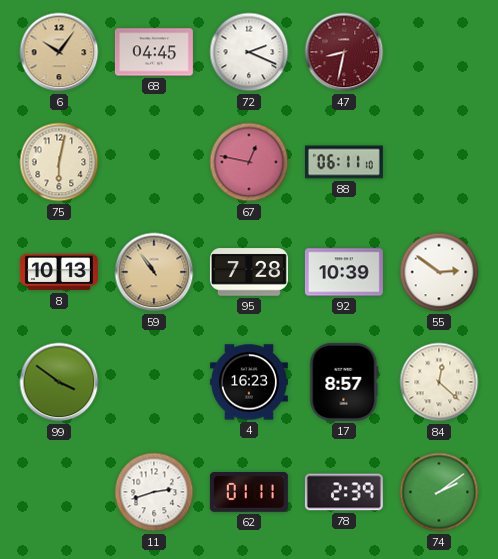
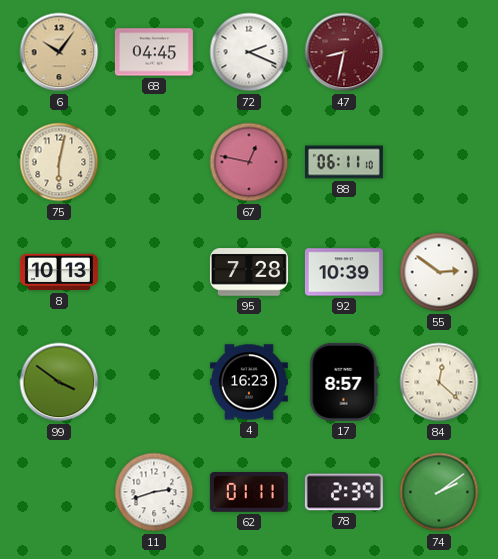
59: 10:54 -> none
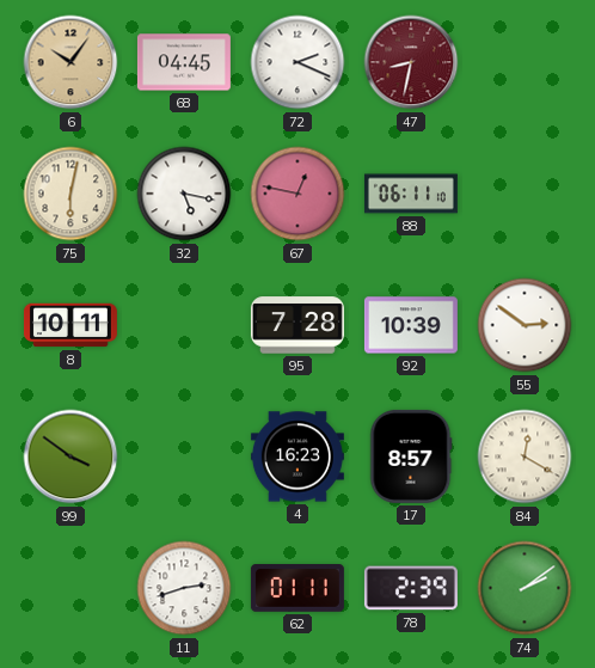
32: none -> 5:17
8: 10:13 -> 10:11
84: 12:22 -> 12:20
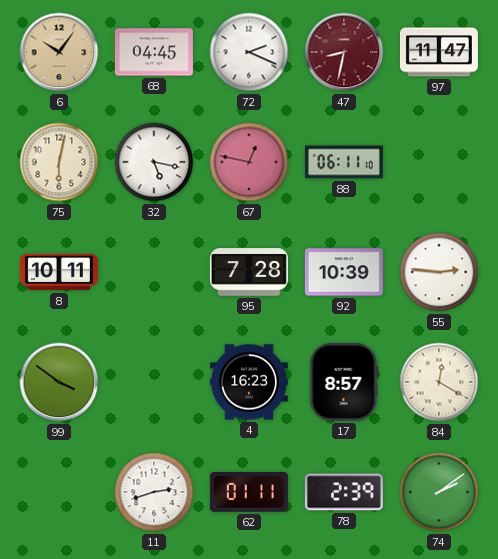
97: none -> 11:47
55: 2:51 -> 2:46
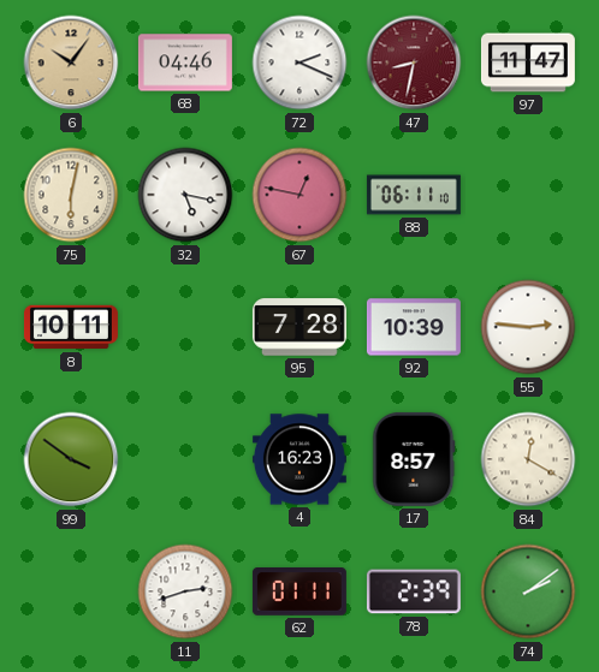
68: 04:45 -> 04:46
